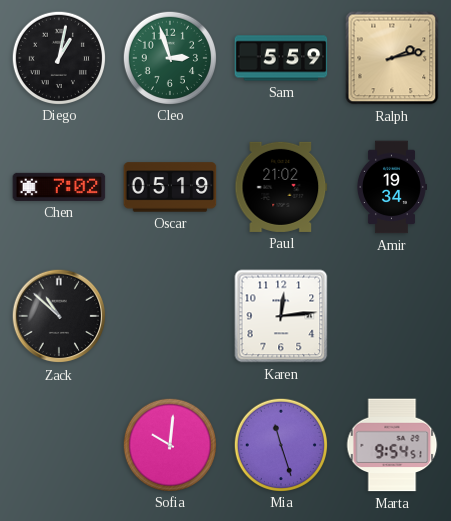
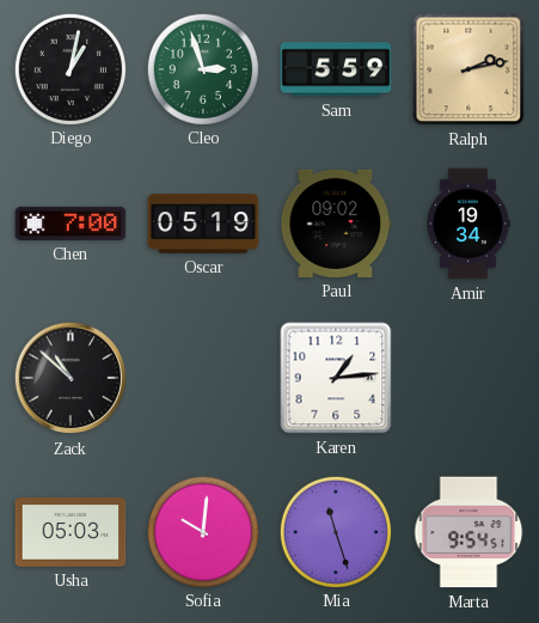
Chen: 7:02 -> 7:00
Paul: 21:02 -> 09:02
Karen: 12:14 -> 1:14
Usha: none -> 05:03
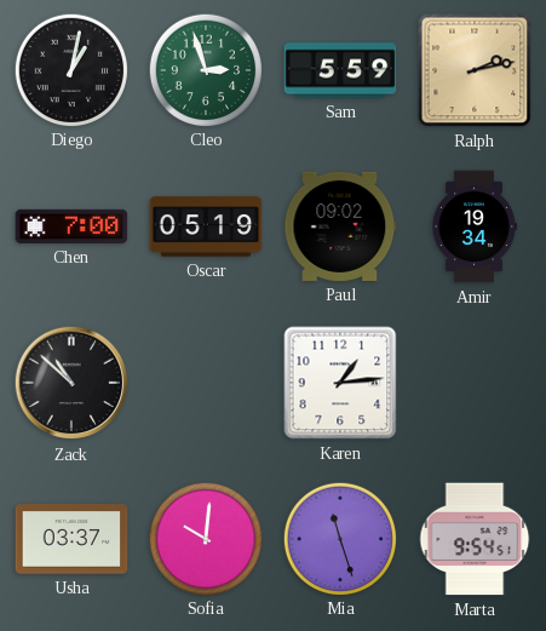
Usha: 05:03 -> 03:37
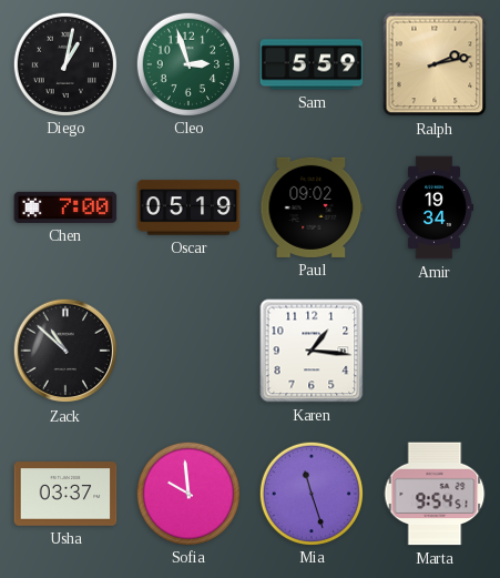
Karen: 1:14 -> 1:16
Sofia: 10:01 -> 9:59
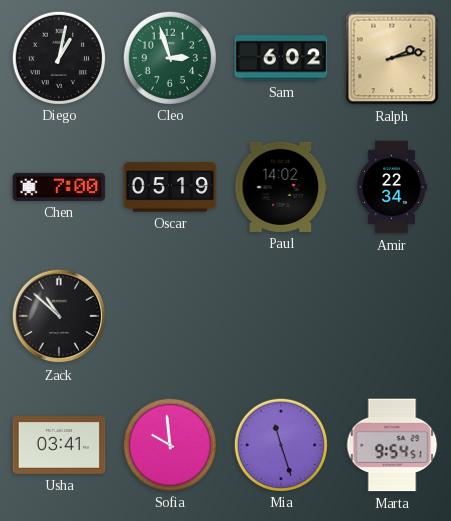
Sam: 5:59 -> 6:02
Paul: 09:02 -> 14:02
Amir: 19:34 -> 22:34
Karen: 1:16 -> none
Usha: 03:37 -> 03:41
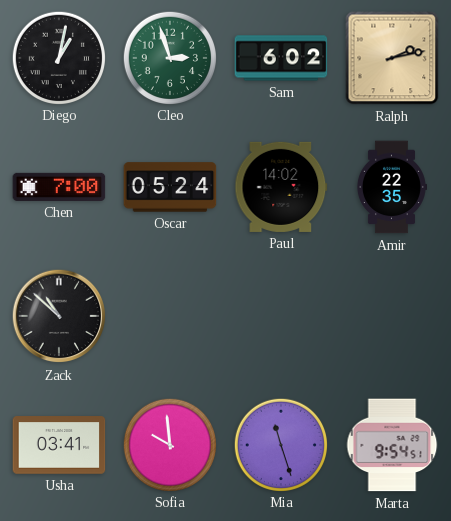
Oscar: 05:19 -> 05:24
Amir: 22:34 -> 22:35
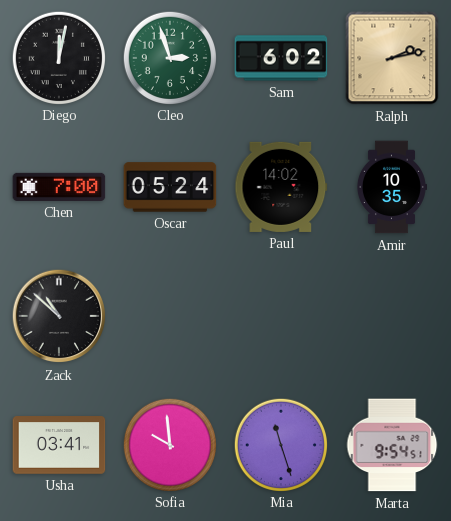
Diego: 1:02 -> 12:02
Amir: 22:35 -> 10:35
